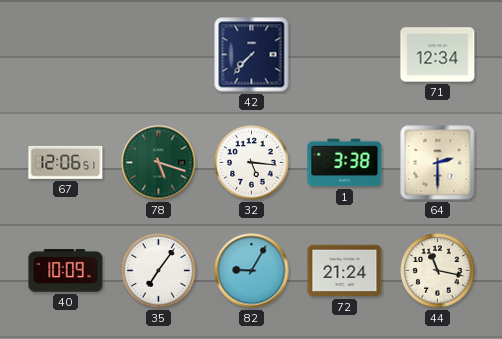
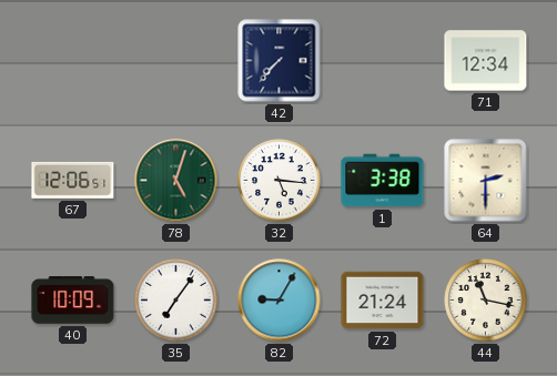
78: 5:18 -> 5:03
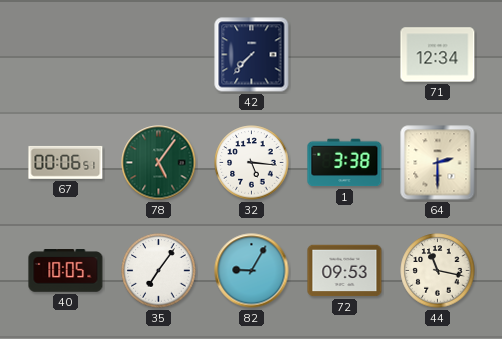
67: 12:06 -> 00:06
78: 5:03 -> 5:06
40: 10:09 -> 10:05
72: 21:24 -> 09:53
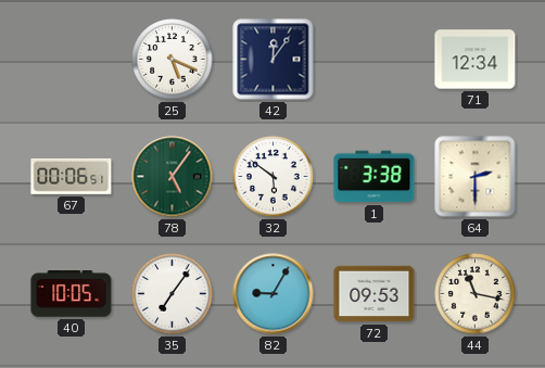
25: none -> 5:19
42: 7:37 -> 12:06
32: 5:16 -> 5:51
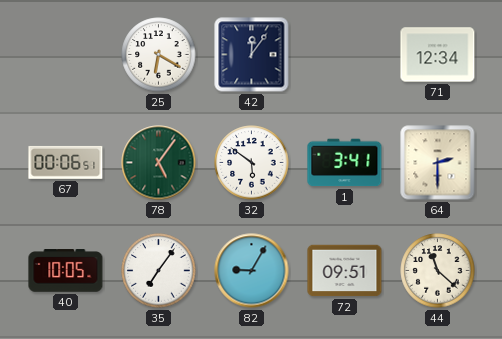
25: 5:19 -> 6:20
1: 3:38 -> 3:41
72: 09:53 -> 09:51
44: 11:17 -> 11:22
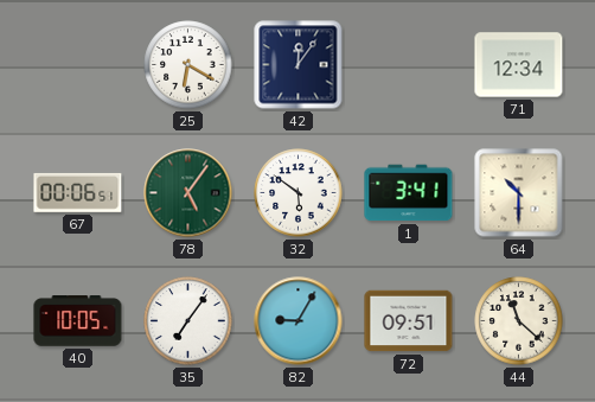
64: 2:30 -> 10:30
